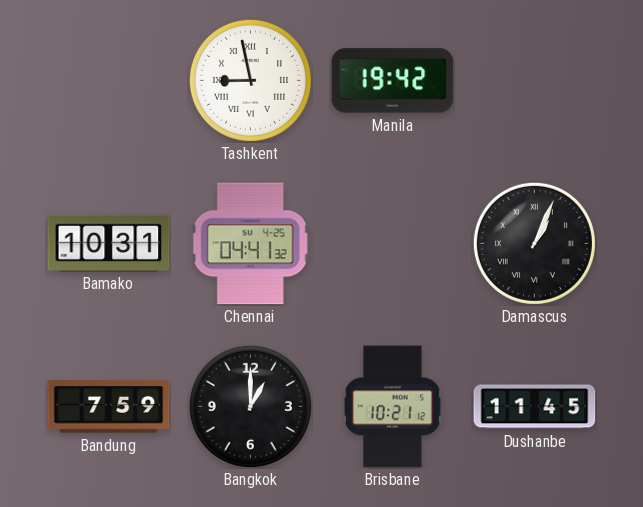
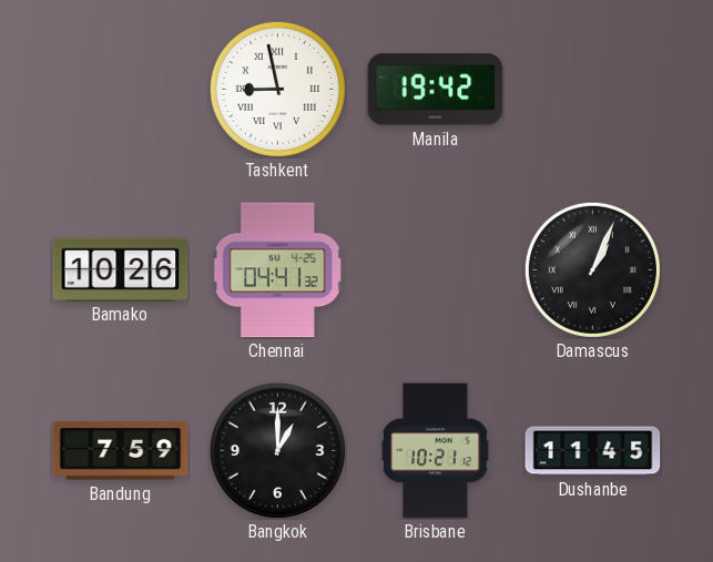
Bamako: 10:31 -> 10:26
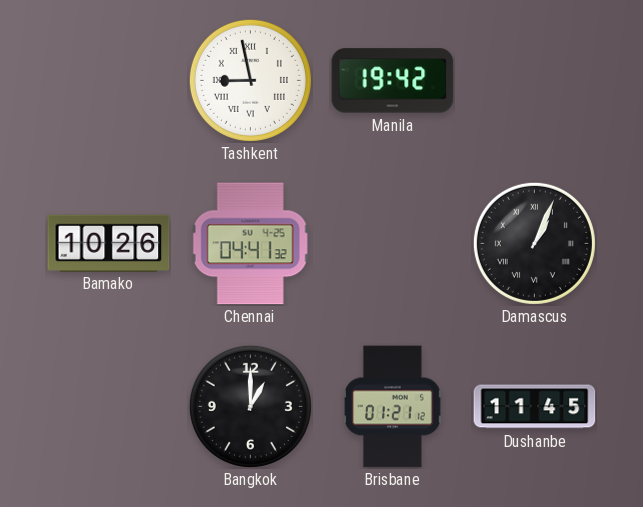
Bandung: 7:59 -> none
Brisbane: 10:21 -> 01:21
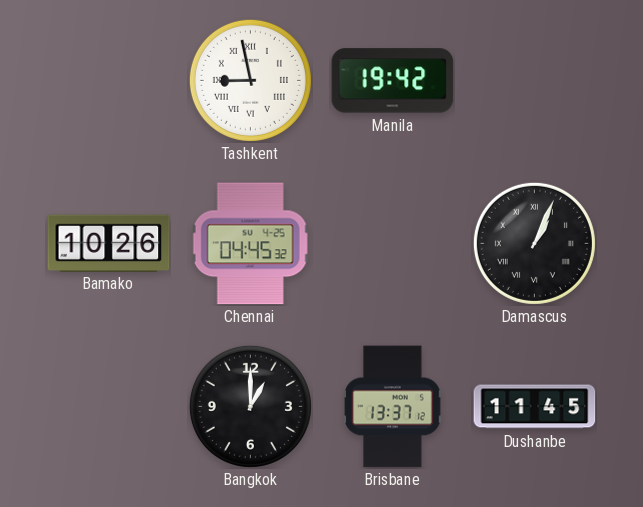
Chennai: 04:41 -> 04:45
Brisbane: 01:21 -> 13:37
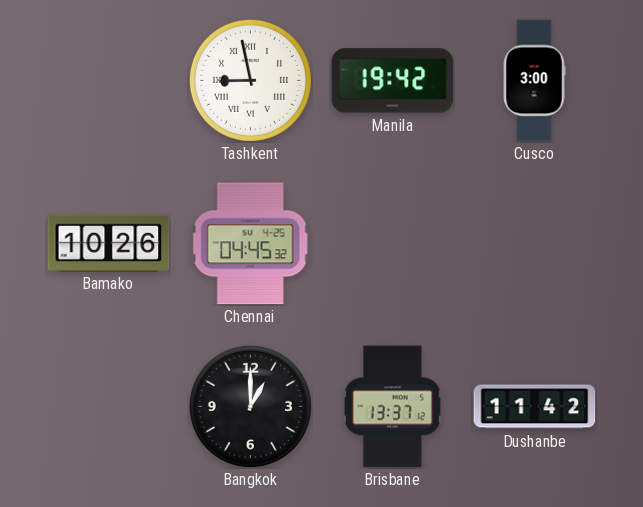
Cusco: none -> 3:00
Damascus: 1:04 -> none
Dushanbe: 11:45 -> 11:42
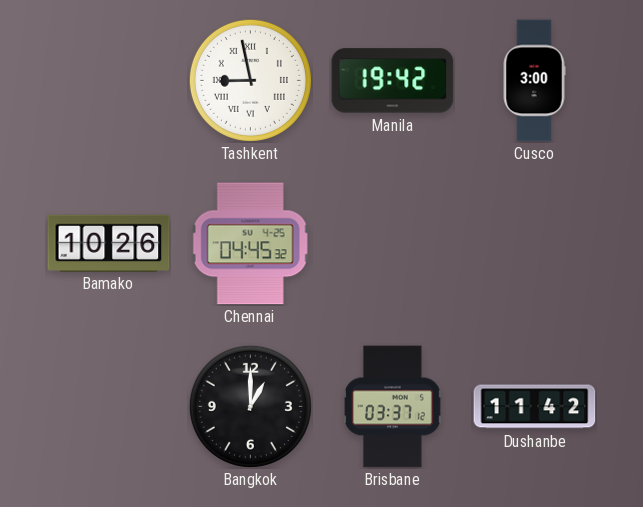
Brisbane: 13:37 -> 03:37
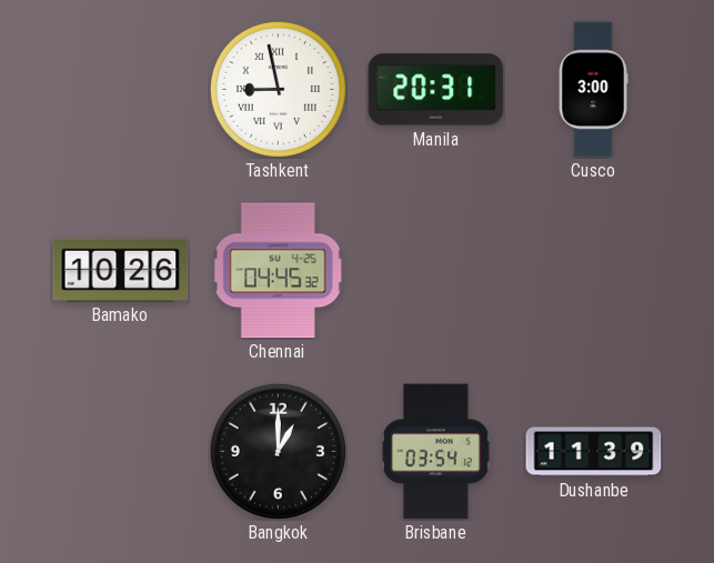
Manila: 19:42 -> 20:31
Brisbane: 03:37 -> 03:54
Dushanbe: 11:42 -> 11:39
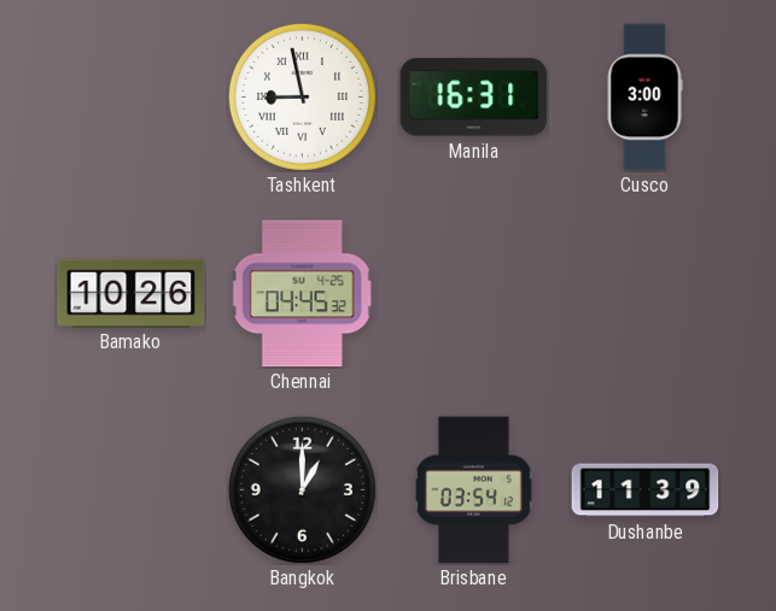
Manila: 20:31 -> 16:31
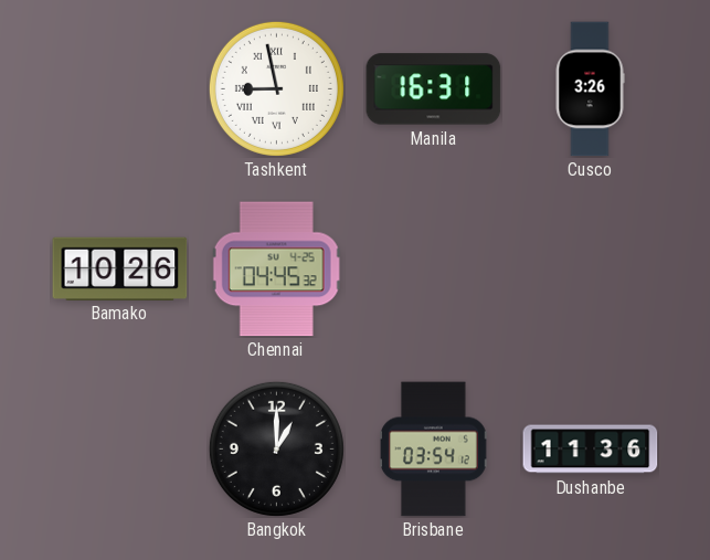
Cusco: 3:00 -> 3:26
Dushanbe: 11:39 -> 11:36
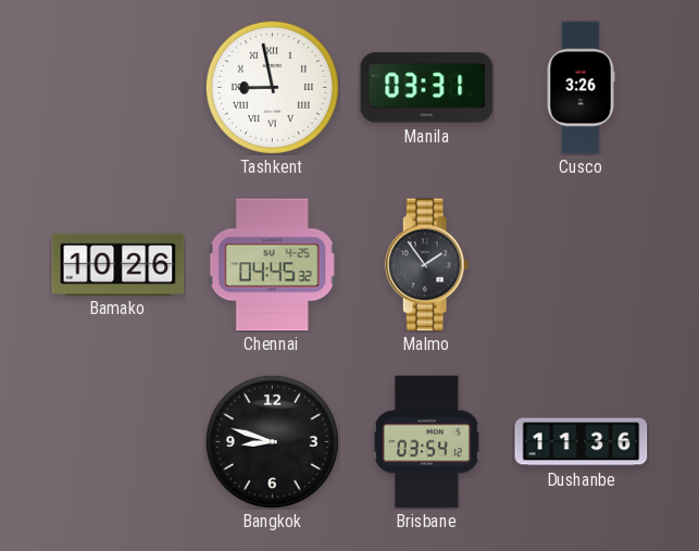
Manila: 16:31 -> 03:31
Malmo: none -> 1:54
Bangkok: 1:00 -> 8:48
